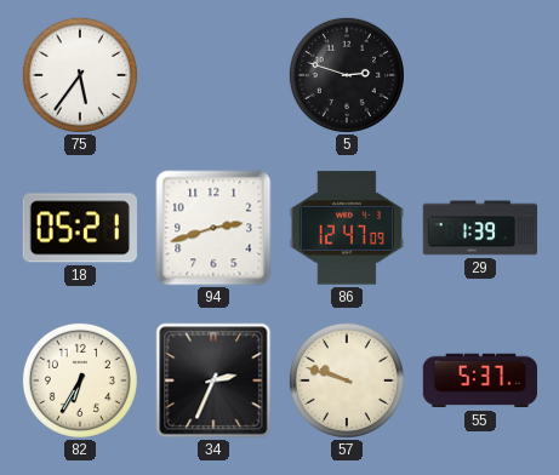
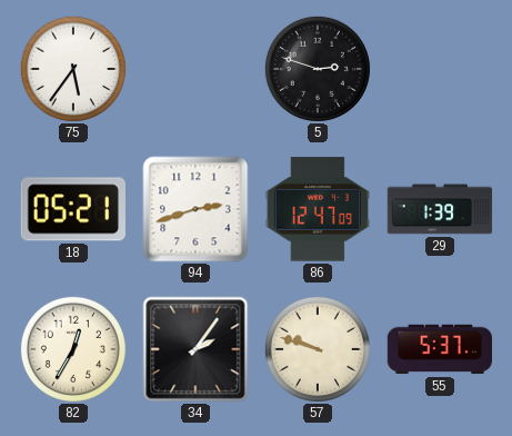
82: 6:35 -> 12:35
34: 2:34 -> 2:06
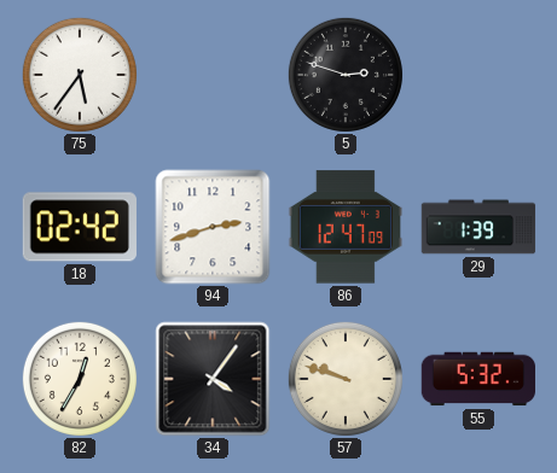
18: 05:21 -> 02:42
34: 2:06 -> 4:06
55: 5:37 -> 5:32
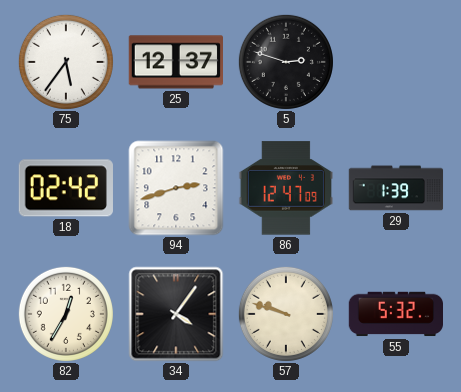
25: none -> 12:37
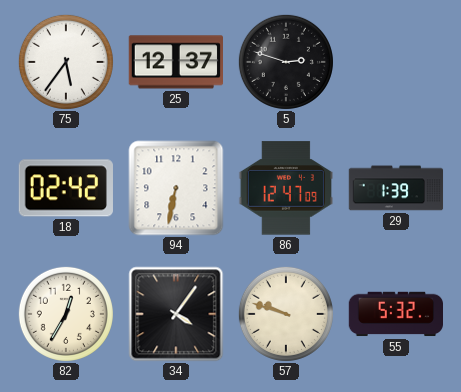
94: 2:42 -> 6:32
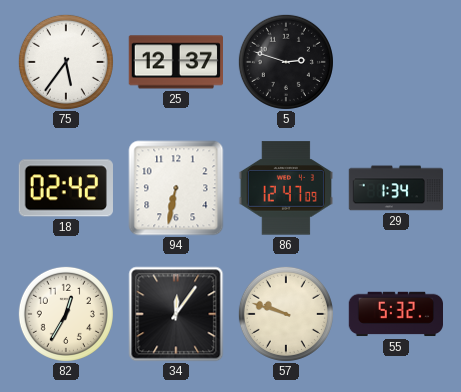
29: 1:39 -> 1:34
34: 4:06 -> 12:06
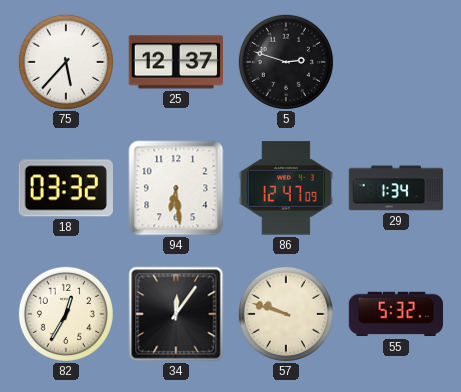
75: 5:36 -> 5:37
18: 02:42 -> 03:32
94: 6:32 -> 6:29
